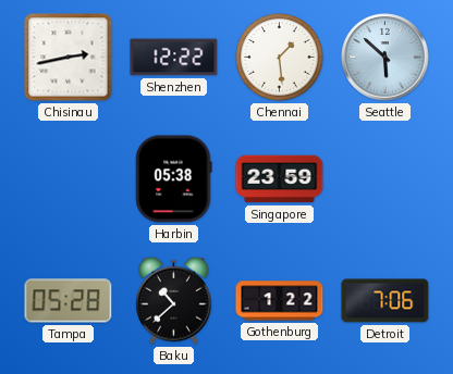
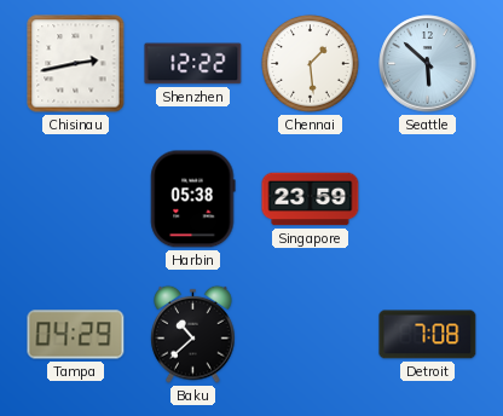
Tampa: 05:28 -> 04:29
Gothenburg: 1:22 -> none
Detroit: 7:06 -> 7:08
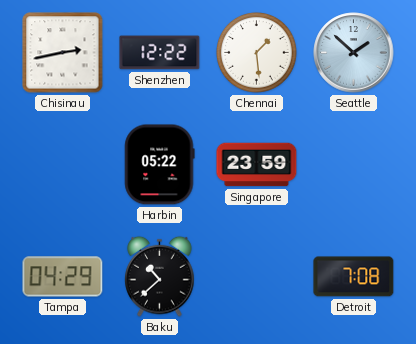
Seattle: 5:52 -> 1:52
Harbin: 05:38 -> 05:22
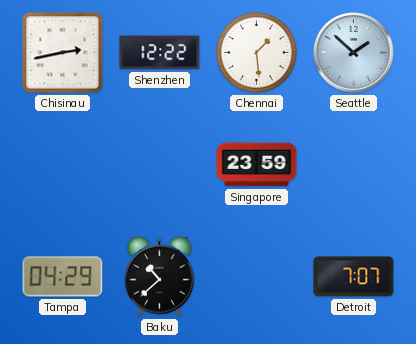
Harbin: 05:22 -> none
Detroit: 7:08 -> 7:07
